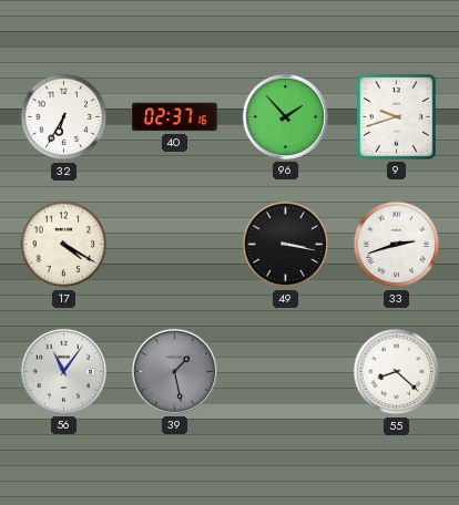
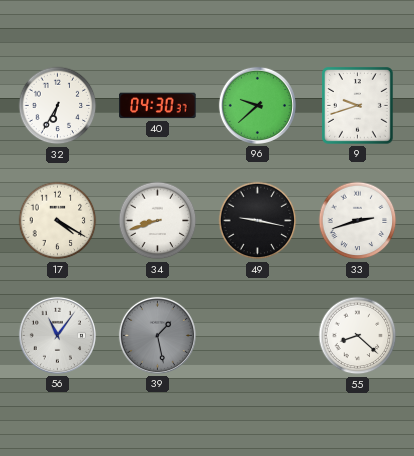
40: 02:37 -> 04:30
96: 1:53 -> 9:38
34: none -> 8:42
49: 3:17 -> 9:17
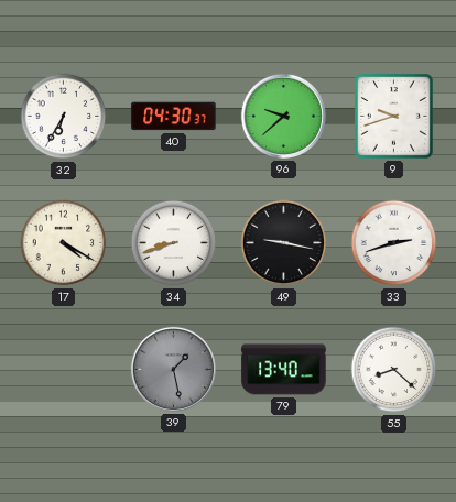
56: 11:06 -> none
79: none -> 13:40
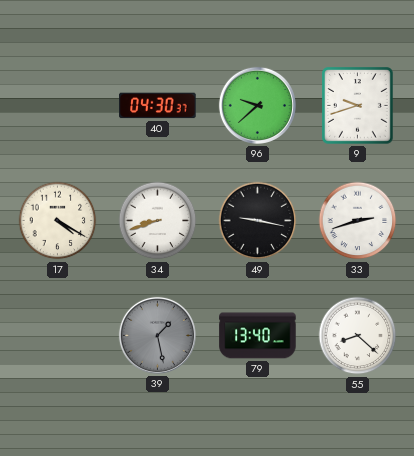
32: 6:35 -> none
